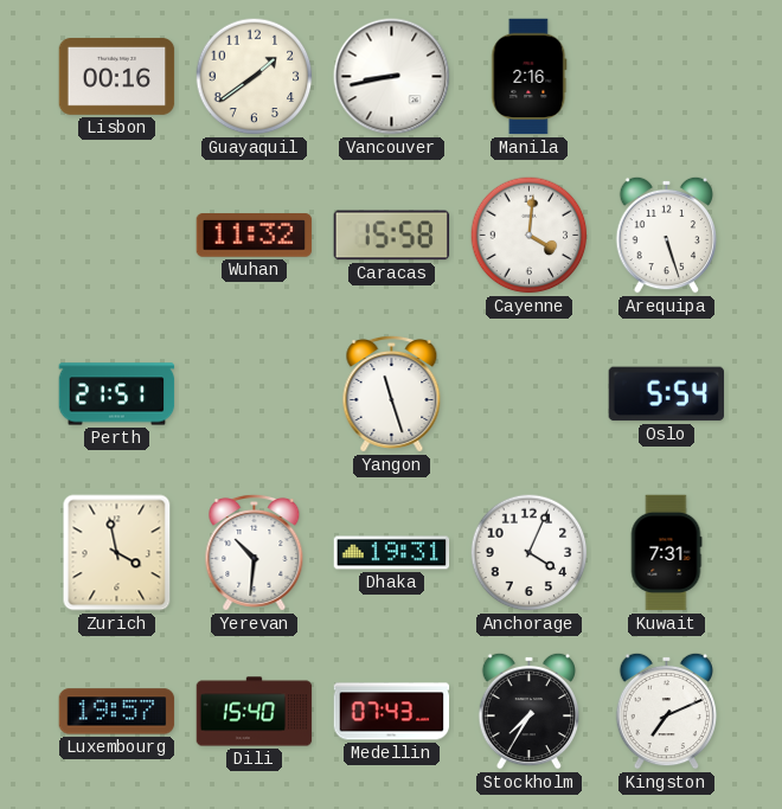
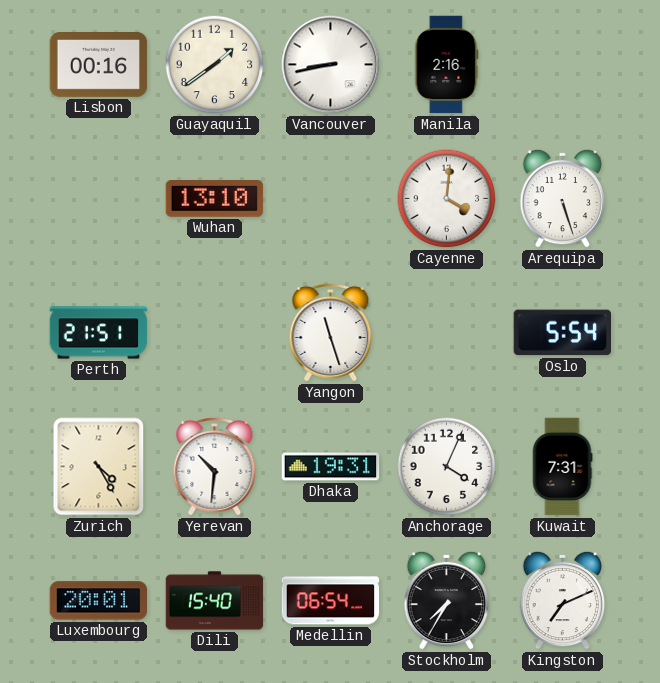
Wuhan: 11:32 -> 13:10
Caracas: 15:58 -> none
Zurich: 3:58 -> 4:25
Luxembourg: 19:57 -> 20:01
Medellin: 07:43 -> 06:54
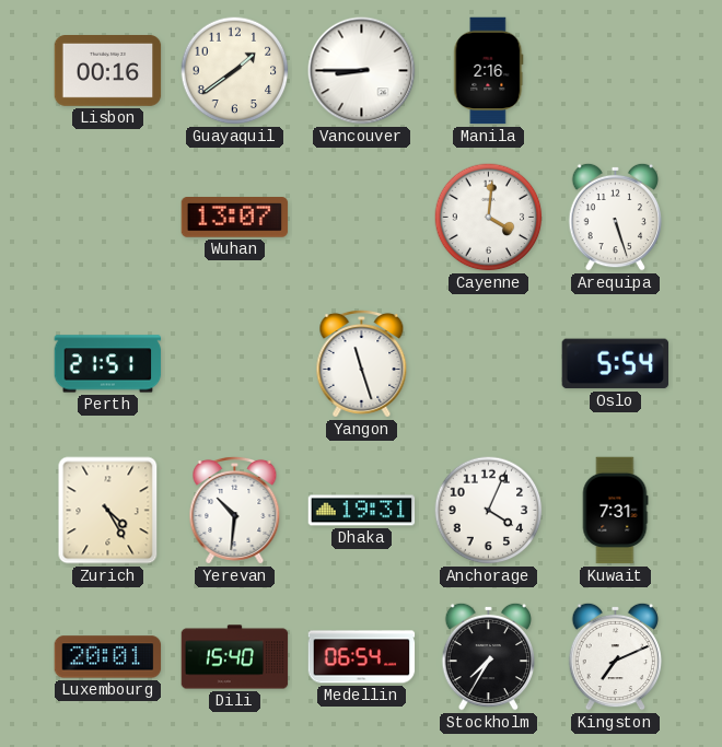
Vancouver: 8:43 -> 8:45
Wuhan: 13:10 -> 13:07
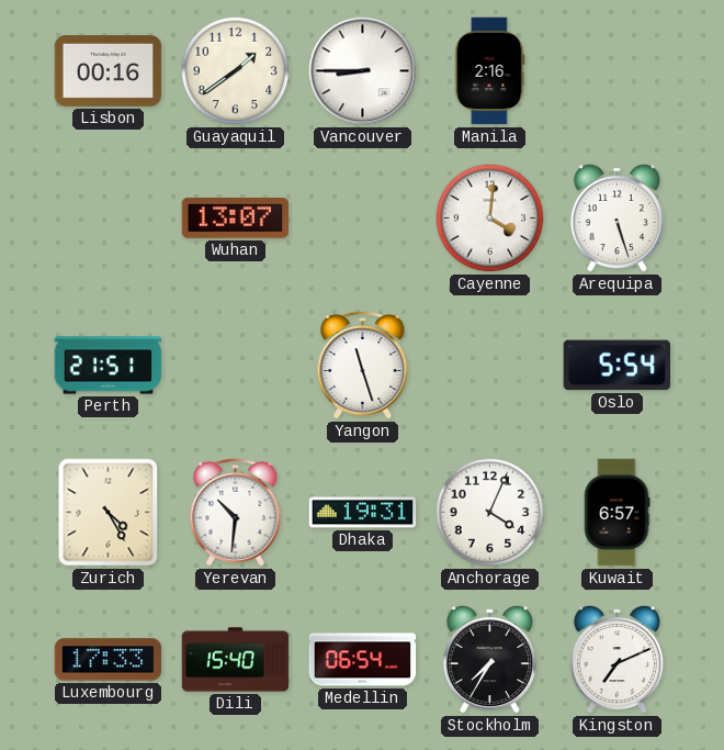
Kuwait: 7:31 -> 6:57
Luxembourg: 20:01 -> 17:33
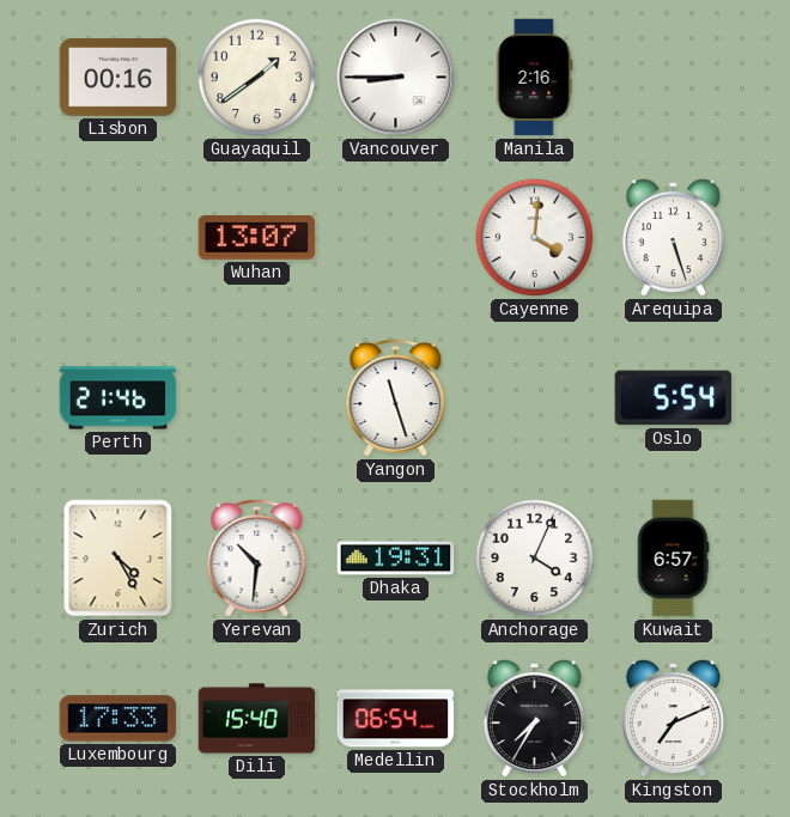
Perth: 21:51 -> 21:46
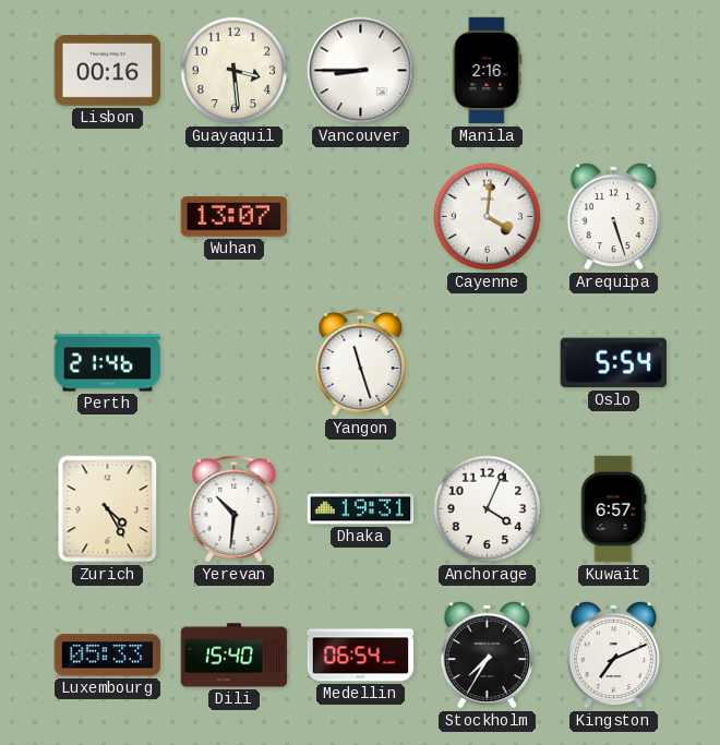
Guayaquil: 1:39 -> 3:29
Luxembourg: 17:33 -> 05:33
